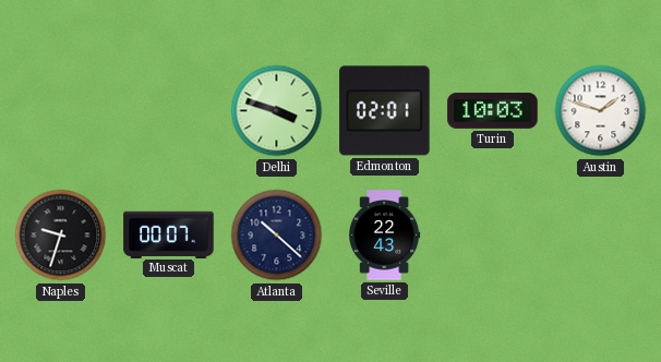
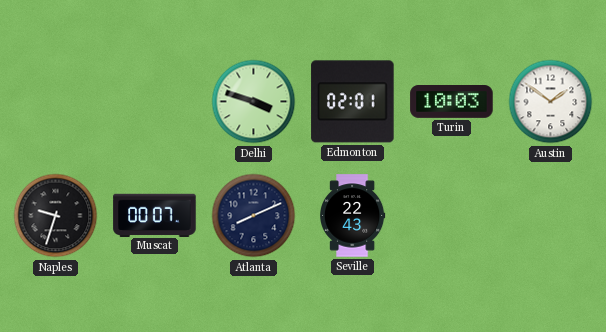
Austin: 1:48 -> 1:51
Atlanta: 10:22 -> 8:11
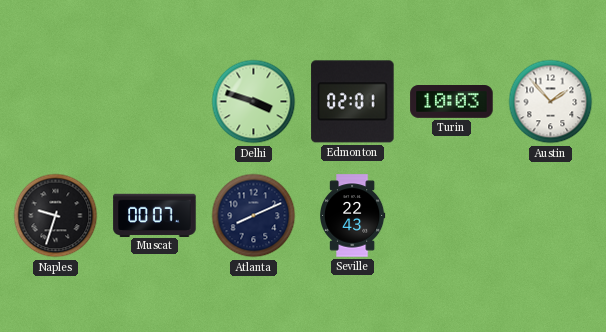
Austin: 1:51 -> 1:53
